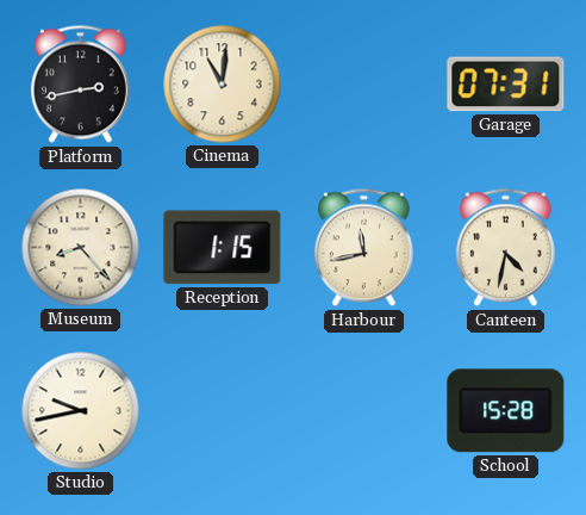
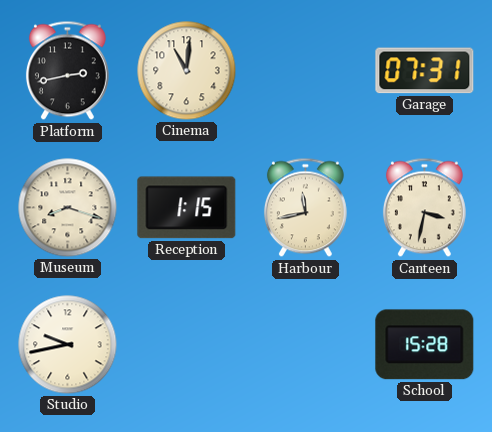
Museum: 8:23 -> 8:18
Canteen: 4:32 -> 3:32
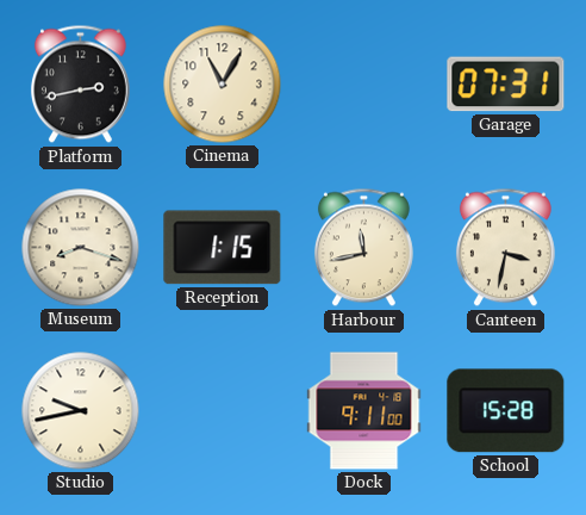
Cinema: 11:01 -> 11:05
Dock: none -> 9:11
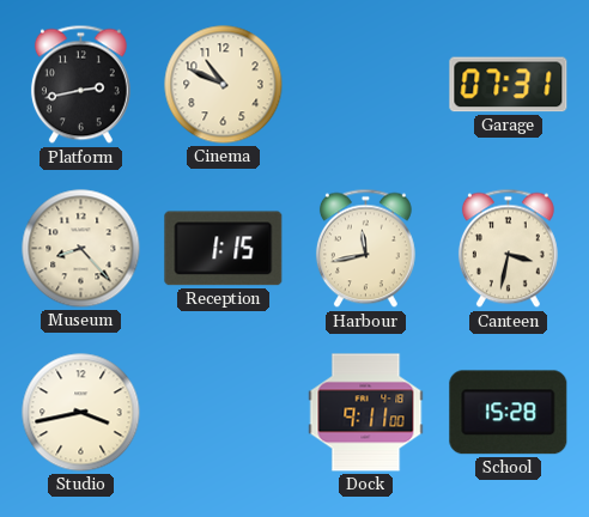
Cinema: 11:05 -> 10:49
Museum: 8:18 -> 8:23
Studio: 9:43 -> 3:43
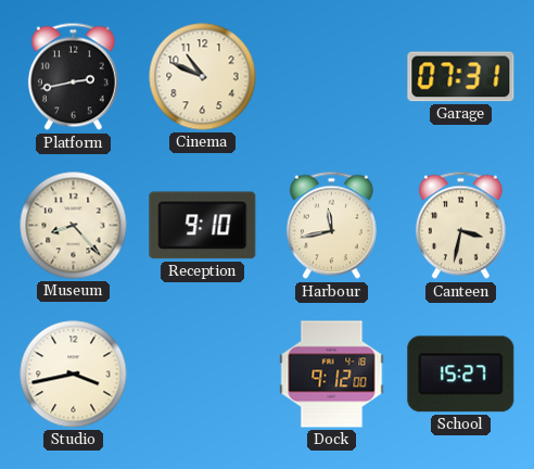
Reception: 1:15 -> 9:10
Dock: 9:11 -> 9:12
School: 15:28 -> 15:27
